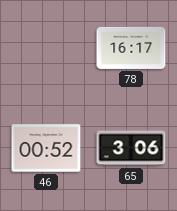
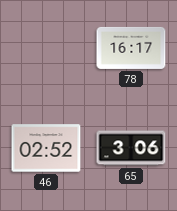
46: 00:52 -> 02:52
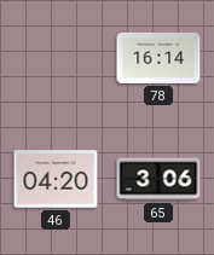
78: 16:17 -> 16:14
46: 02:52 -> 04:20
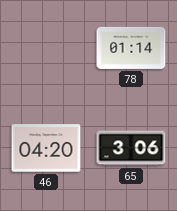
78: 16:14 -> 01:14
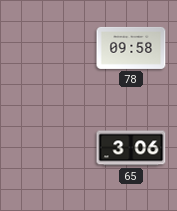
78: 01:14 -> 09:58
46: 04:20 -> none
